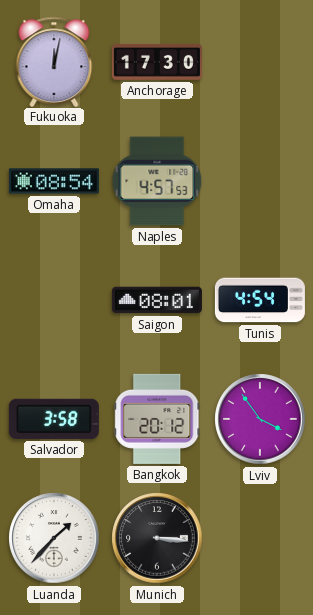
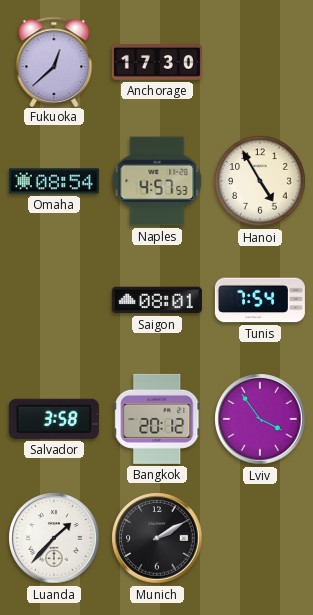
Fukuoka: 12:02 -> 12:38
Hanoi: none -> 4:55
Tunis: 4:54 -> 7:54
Munich: 3:16 -> 2:10
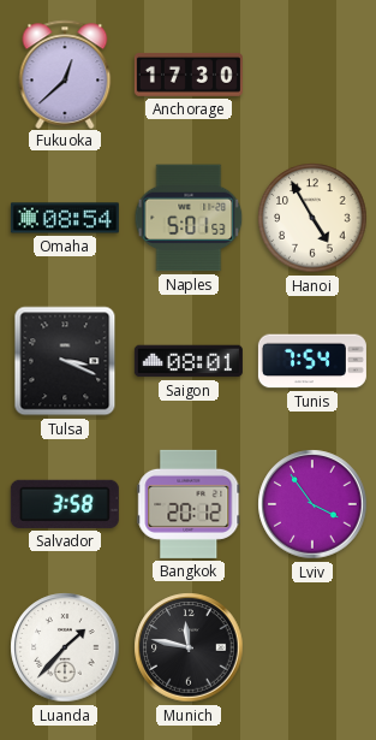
Naples: 4:57 -> 5:01
Tulsa: none -> 3:19
Munich: 2:10 -> 11:47
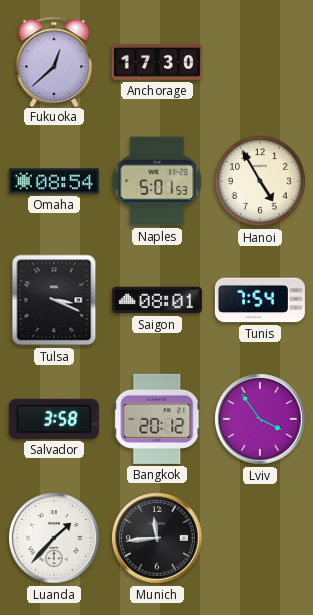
Munich: 11:47 -> 11:44
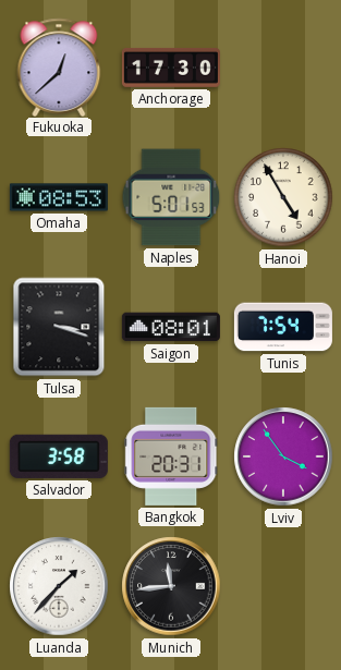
Omaha: 08:54 -> 08:53
Tulsa: 3:19 -> 3:18
Bangkok: 20:12 -> 20:31
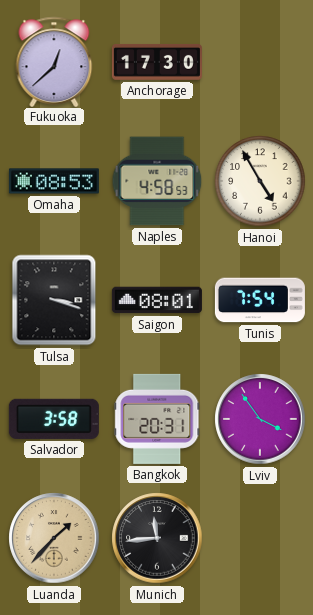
Naples: 5:01 -> 4:58
Luanda dial: white -> champagne
